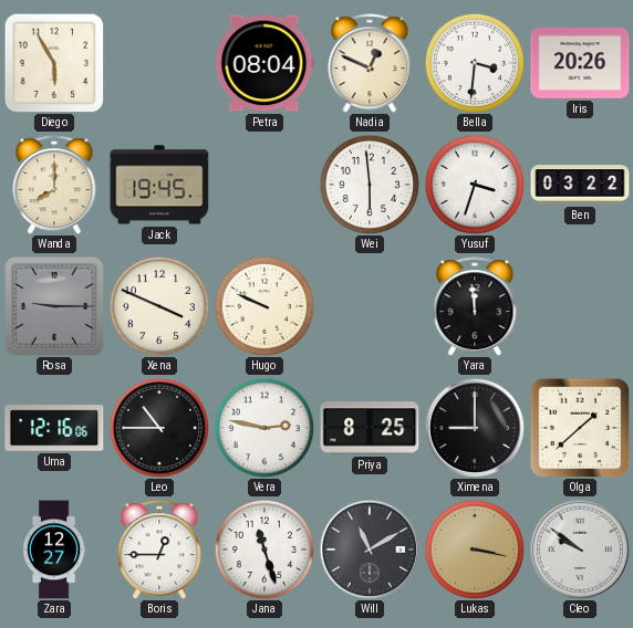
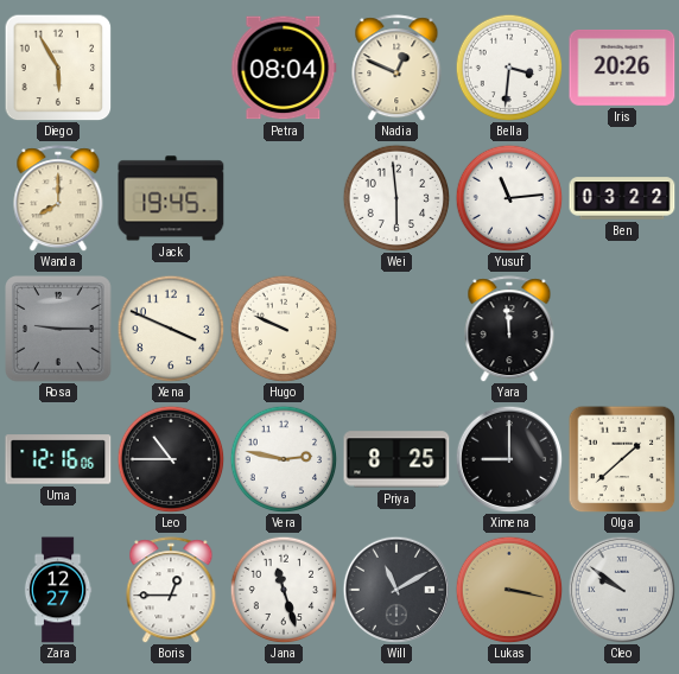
Yusuf: 3:33 -> 11:14
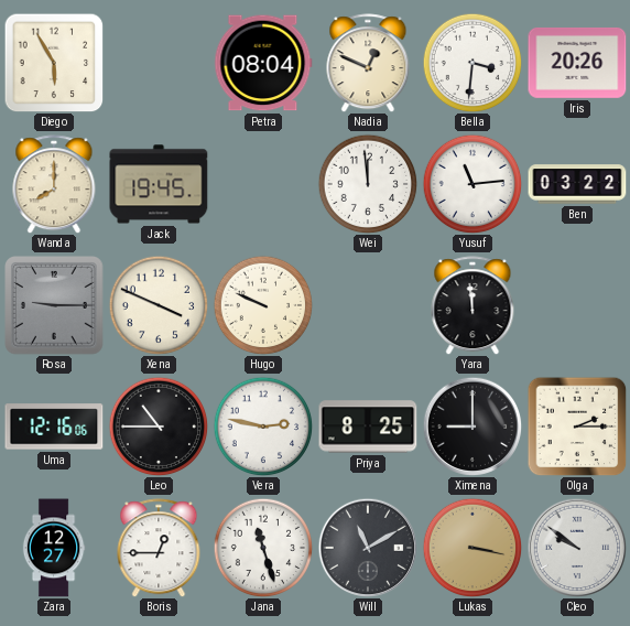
Wei: 5:59 -> 11:59
Olga: 1:38 -> 2:15
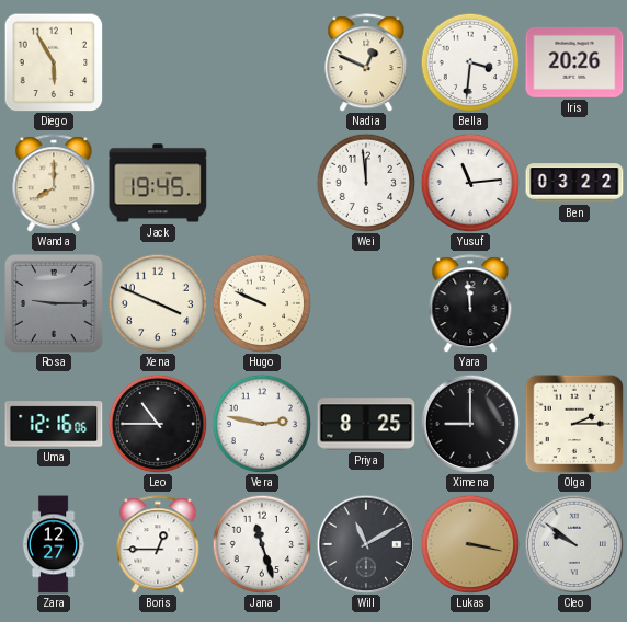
Petra: 08:04 -> none
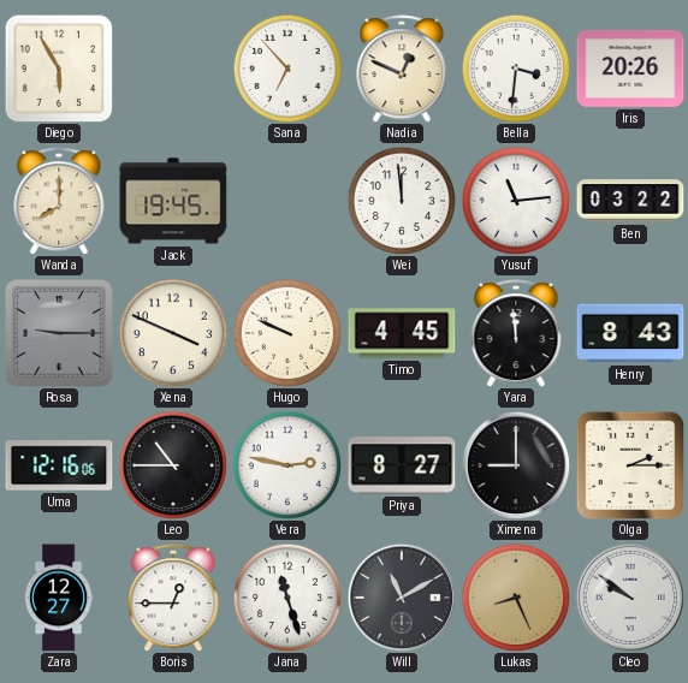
Sana: none -> 6:53
Timo: none -> 4:45
Henry: none -> 8:43
Priya: 8:25 -> 8:27
Lukas: 3:17 -> 8:26
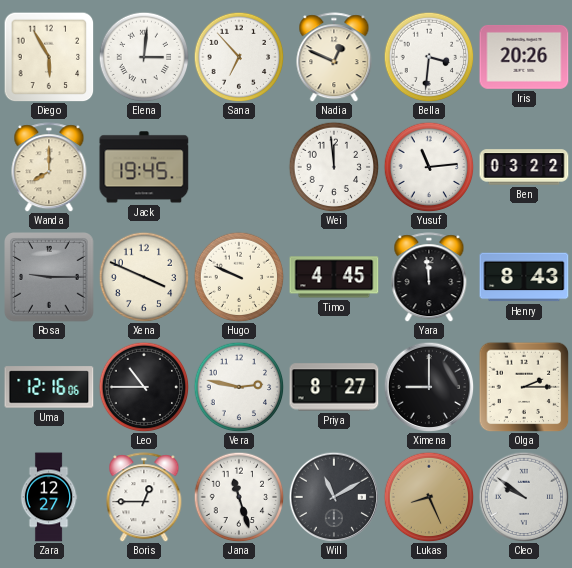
Elena: none -> 3:01
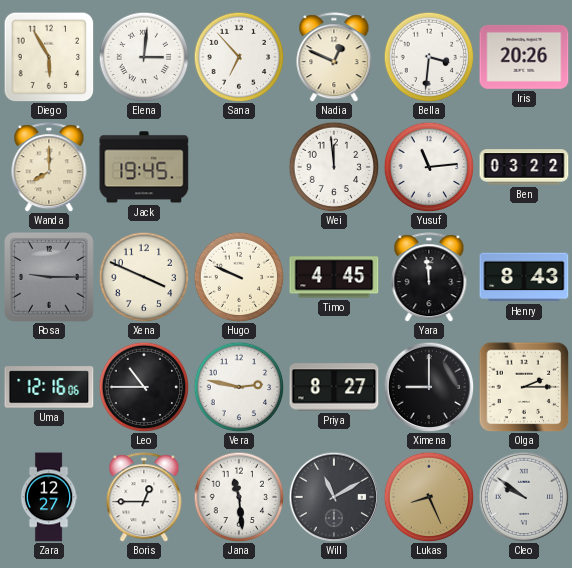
Jana: 11:27 -> 11:29
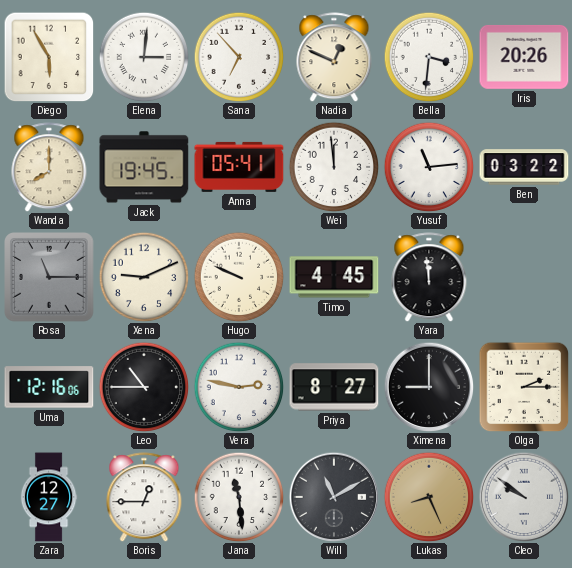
Anna: none -> 05:41
Rosa: 9:15 -> 11:15
Xena: 3:49 -> 9:11
Henry: 8:43 -> none
